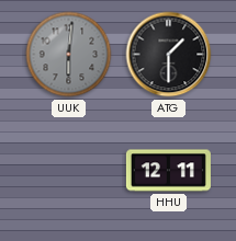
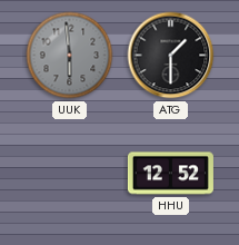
UUK: 6:01 -> 5:59
HHU: 12:11 -> 12:52
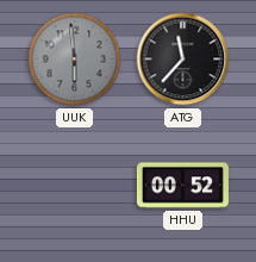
ATG: 1:30 -> 11:37
HHU: 12:52 -> 00:52
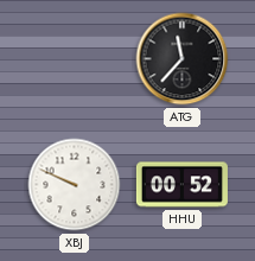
UUK: 5:59 -> none
XBJ: none -> 9:49
